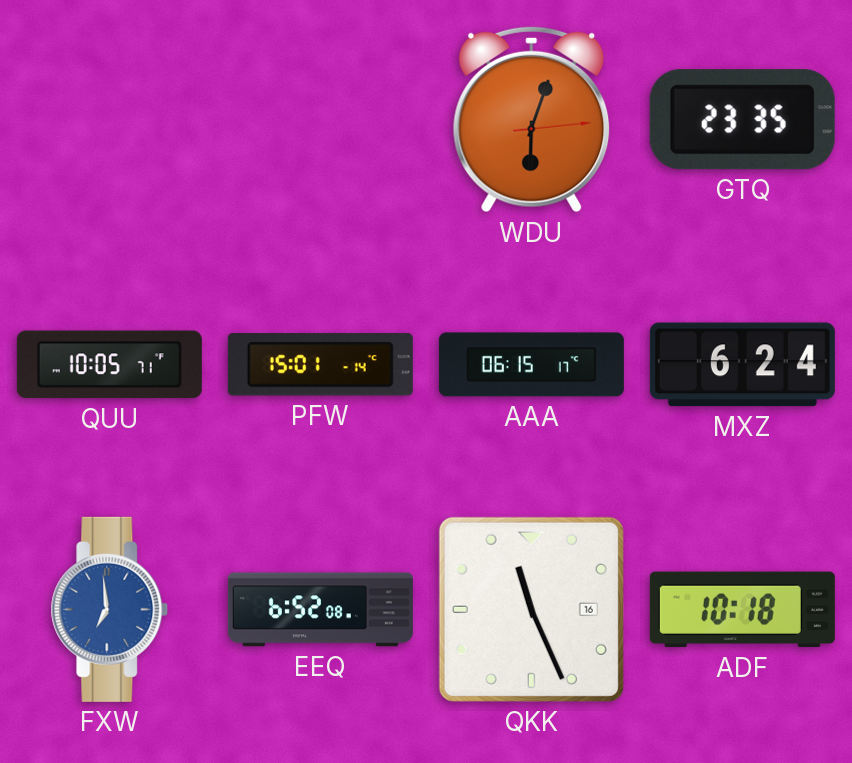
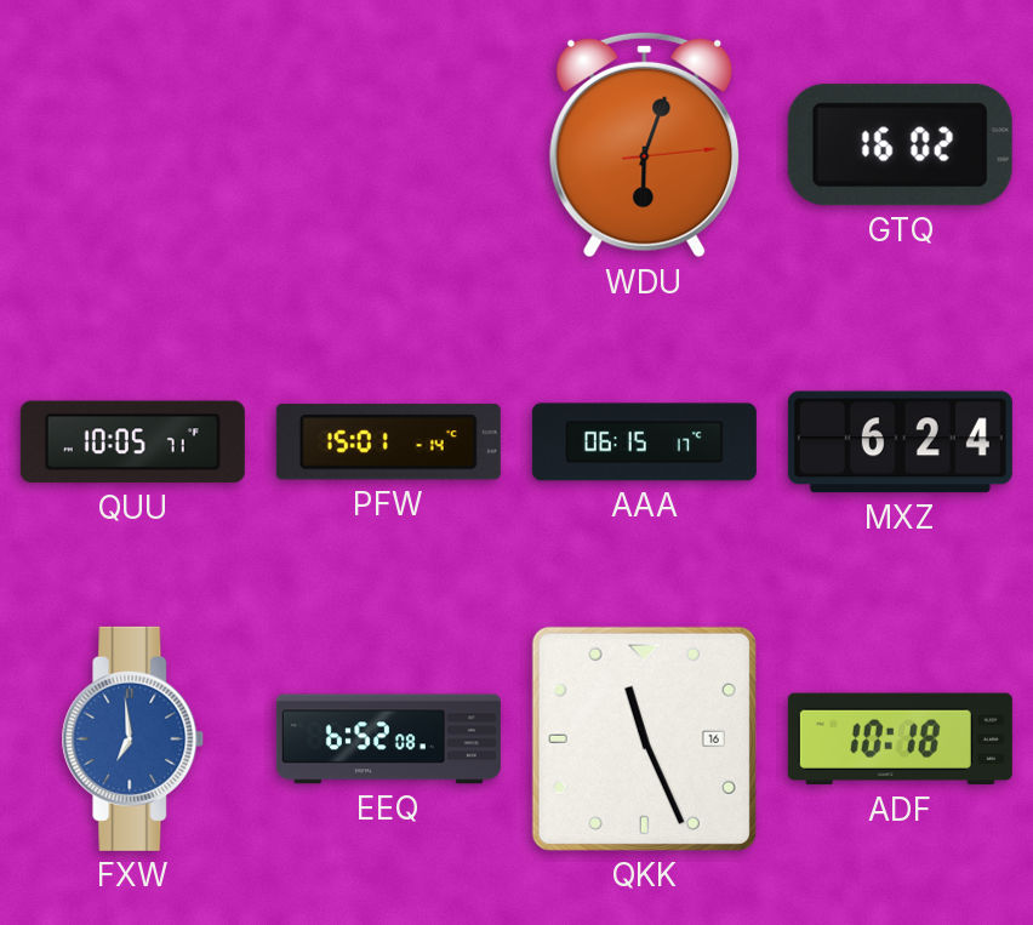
GTQ: 23:35 -> 16:02
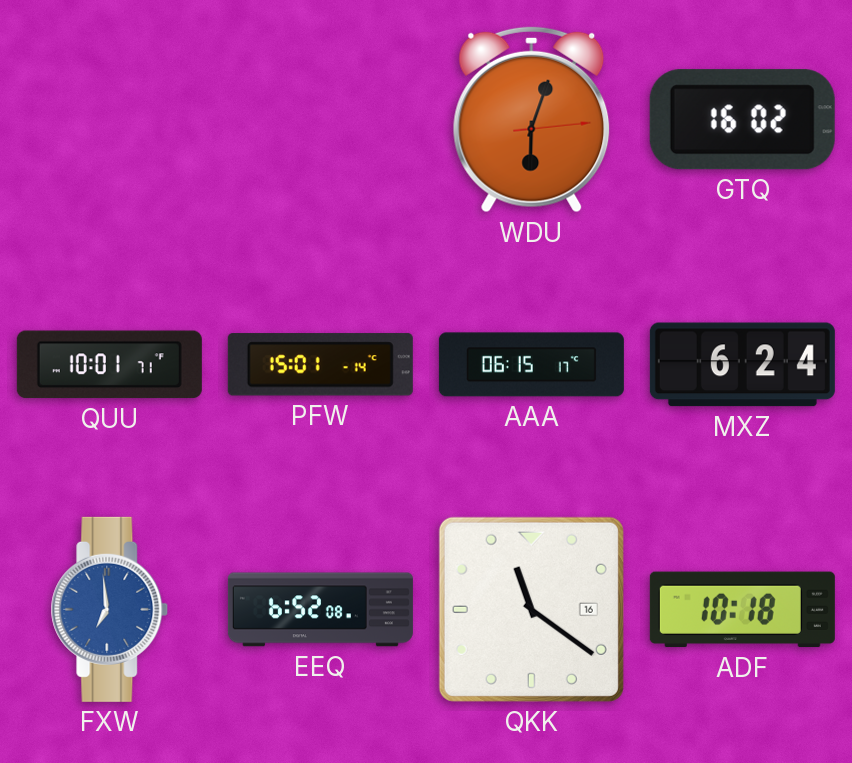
QUU: 10:05 -> 10:01
QKK: 11:26 -> 11:21
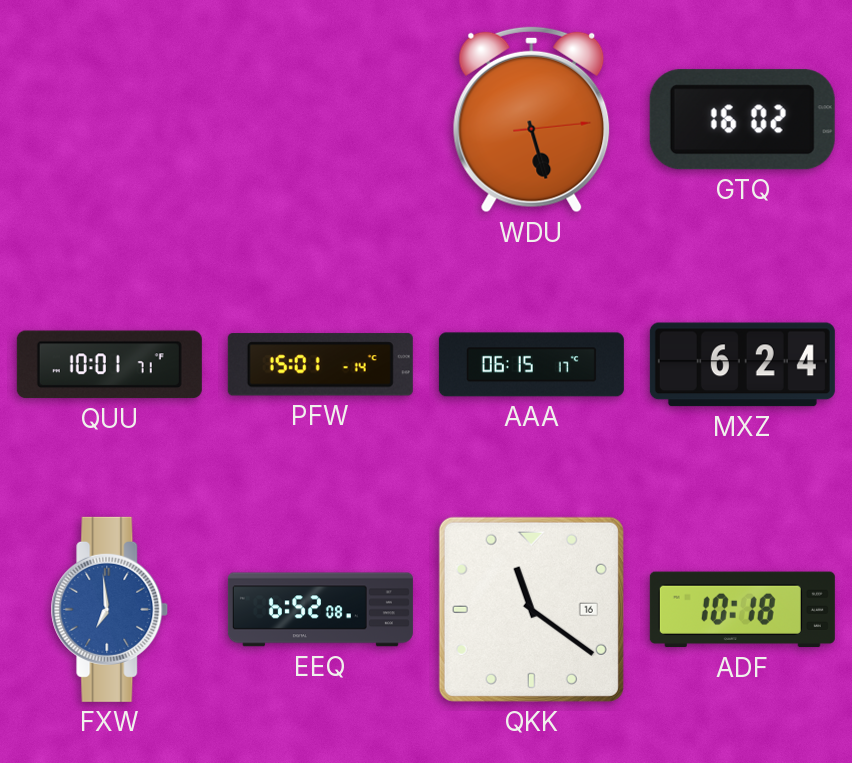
WDU: 6:03 -> 5:27
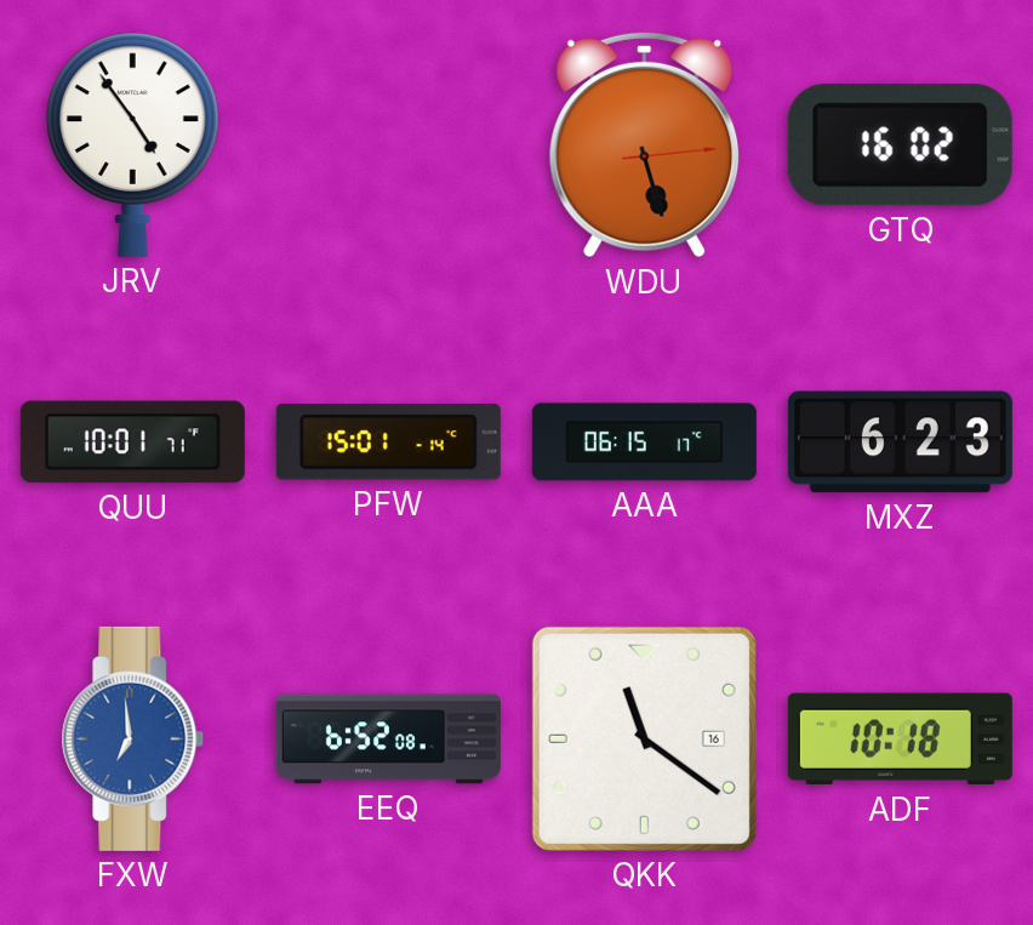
JRV: none -> 4:54
MXZ: 6:24 -> 6:23
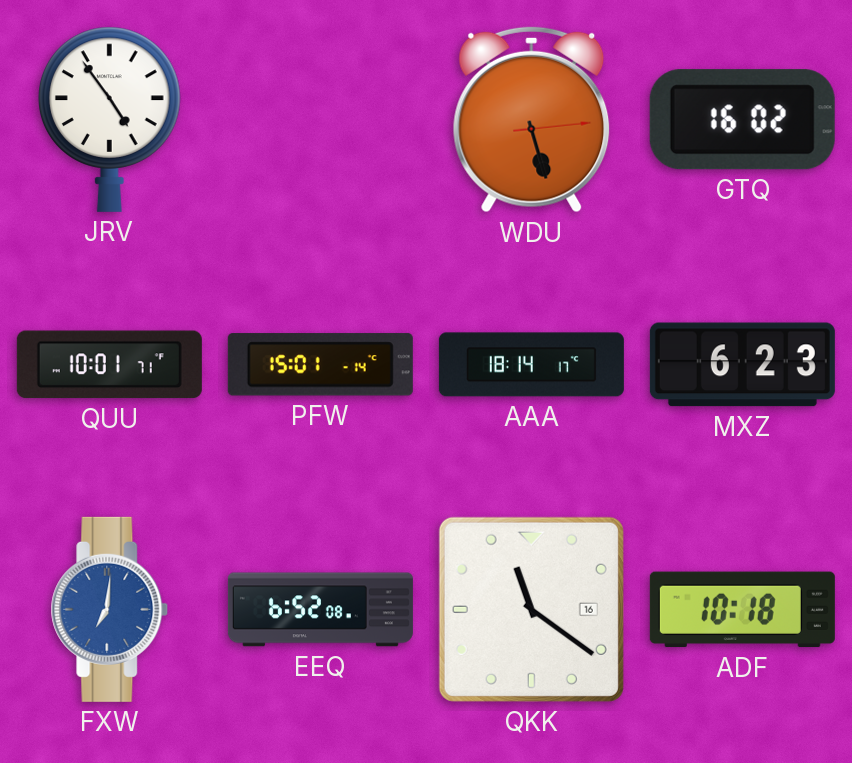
AAA: 06:15 -> 18:14
FXW: 6:59 -> 7:01
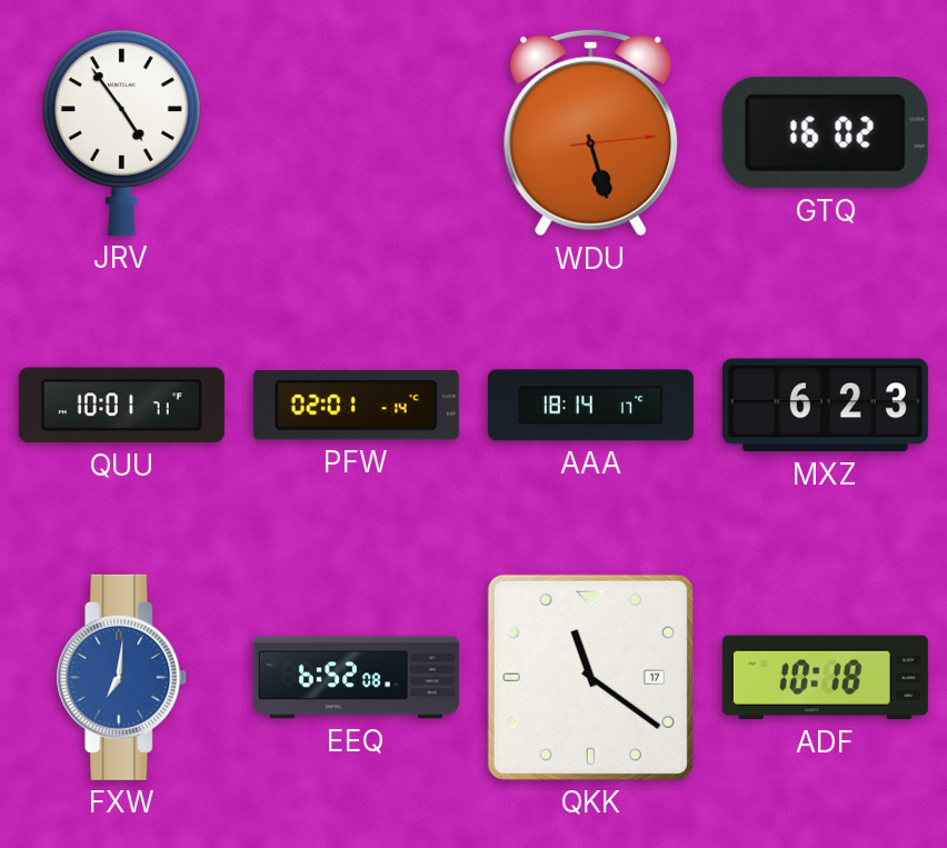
PFW: 15:01 -> 02:01
QKK date: 16 -> 17
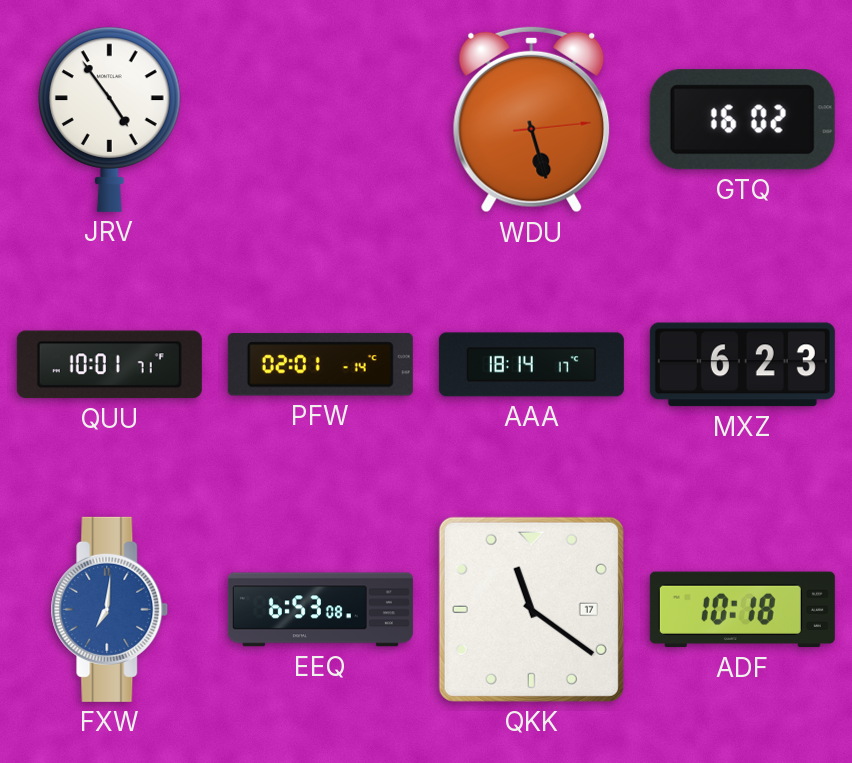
EEQ: 6:52 -> 6:53
